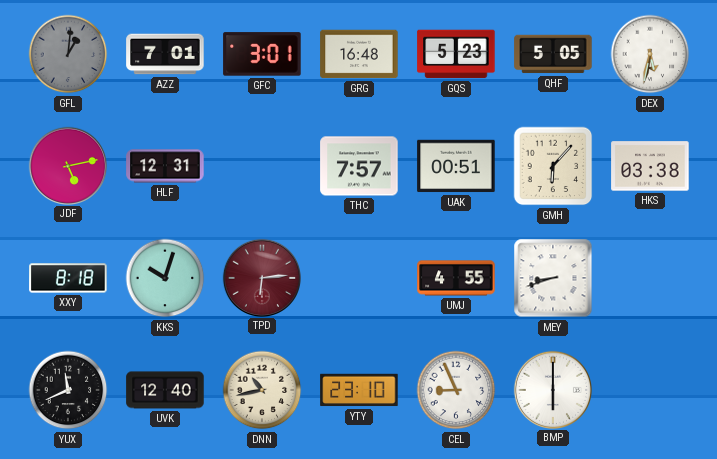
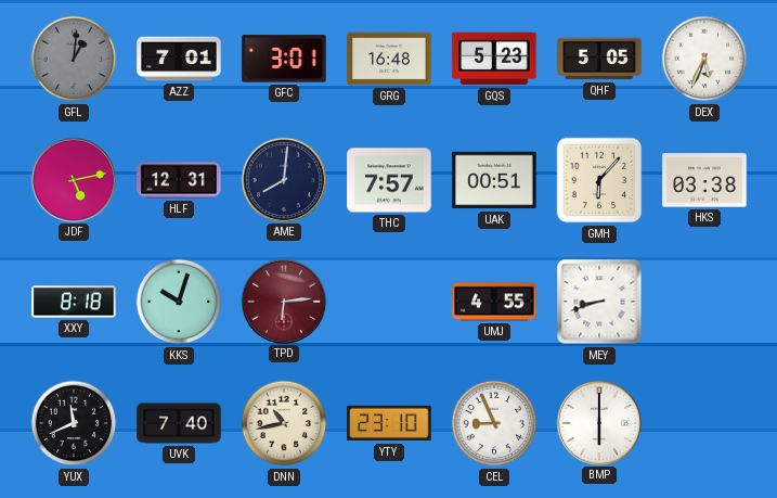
DEX: 5:32 -> 5:34
AME: none -> 8:01
UVK: 12:40 -> 7:40
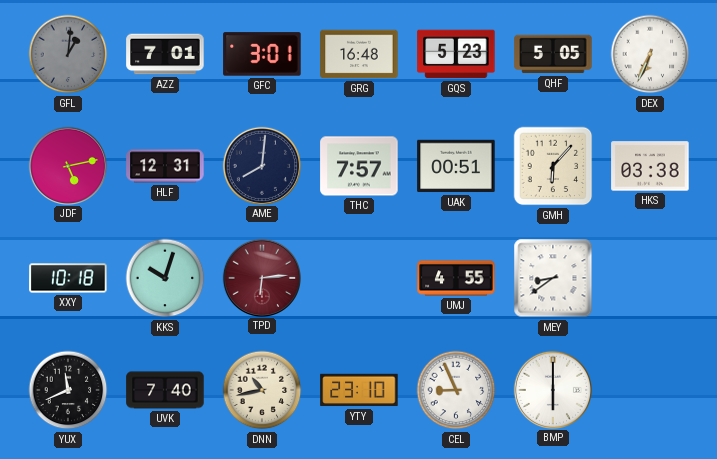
DEX: 5:34 -> 6:34
XXY: 8:18 -> 10:18
MEY: 8:42 -> 8:39
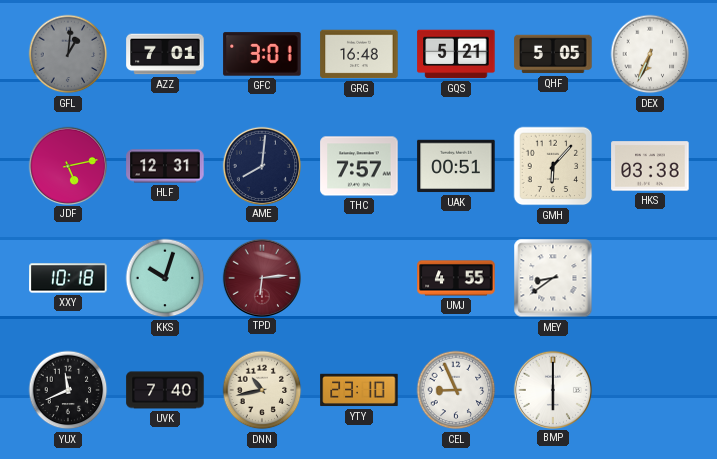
GQS: 5:23 -> 5:21
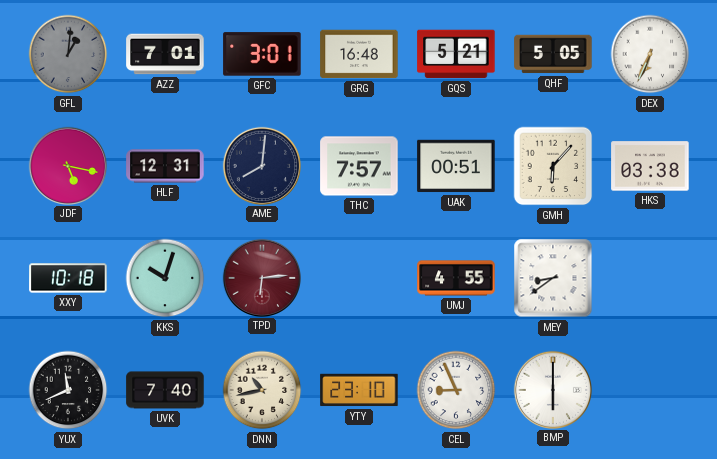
JDF: 5:13 -> 5:17
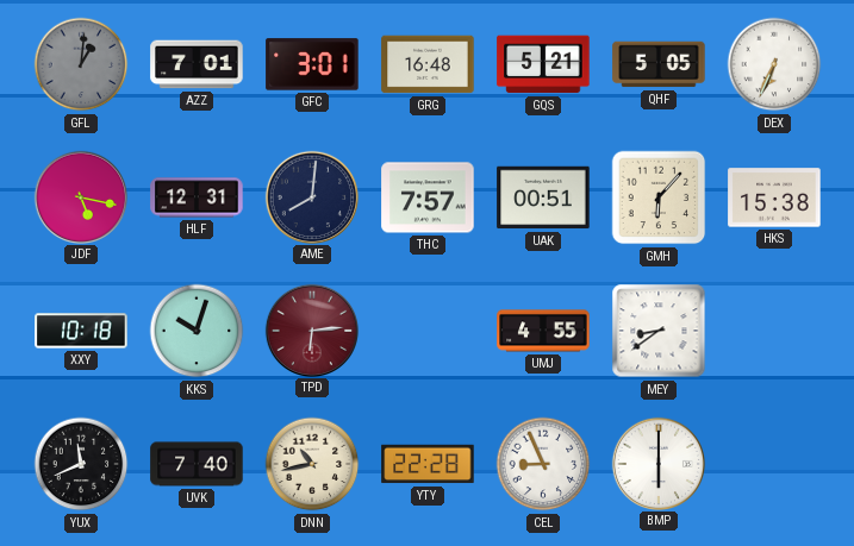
HKS: 03:38 -> 15:38
YTY: 23:10 -> 22:28
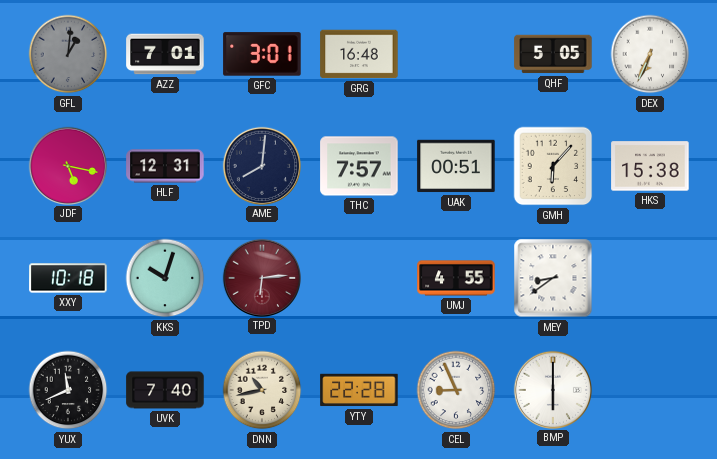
GQS: 5:21 -> none
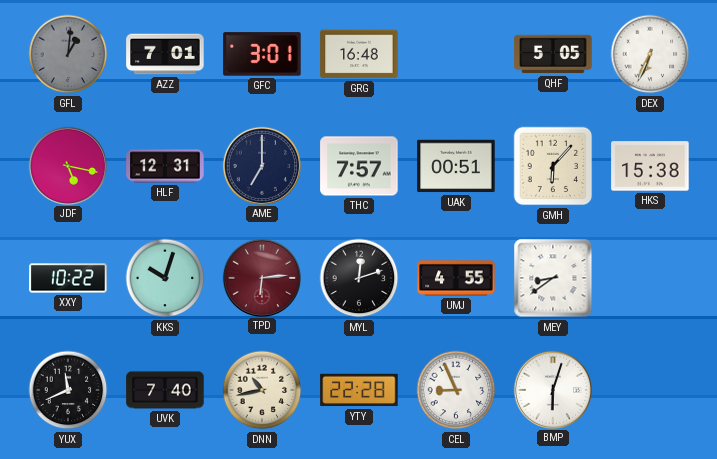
AME: 8:01 -> 7:00
XXY: 10:18 -> 10:22
MYL: none -> 12:12
BMP: 6:00 -> 6:03
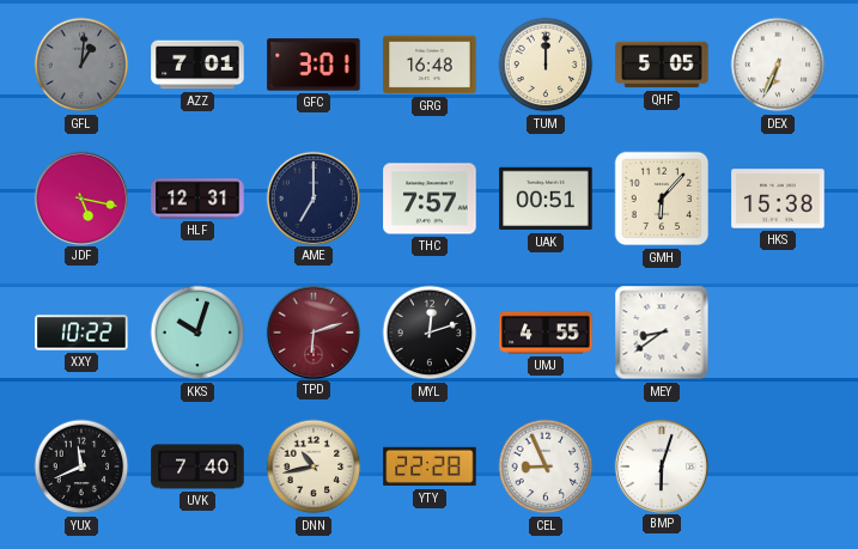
TUM: none -> 12:00
TPD: 6:14 -> 6:12
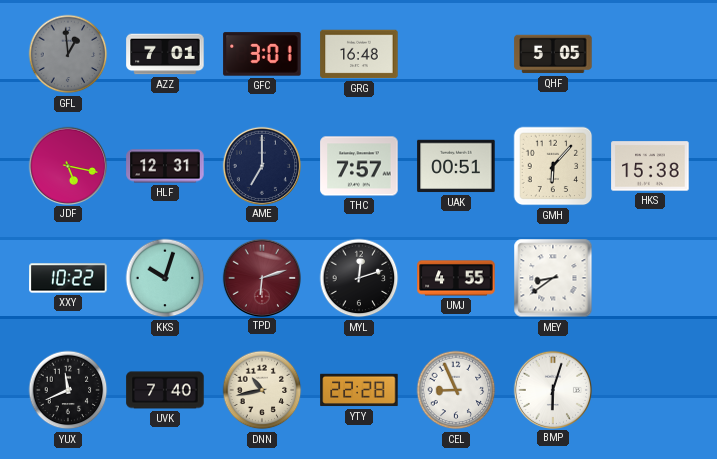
GFL: 1:01 -> 12:59
TUM: 12:00 -> none
DEX: 6:34 -> none
